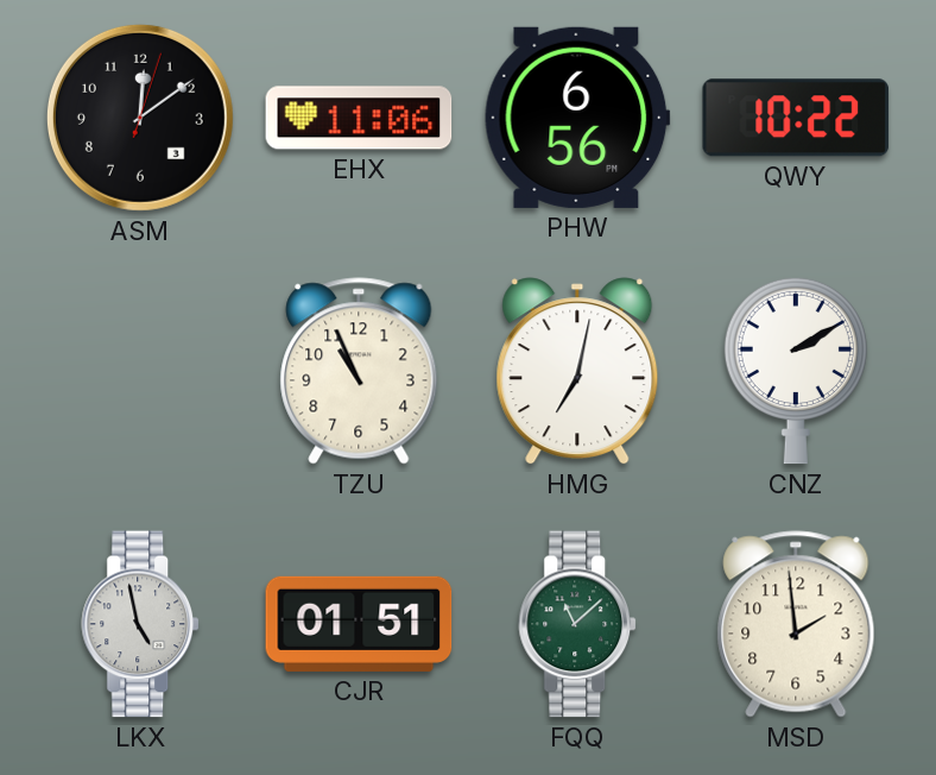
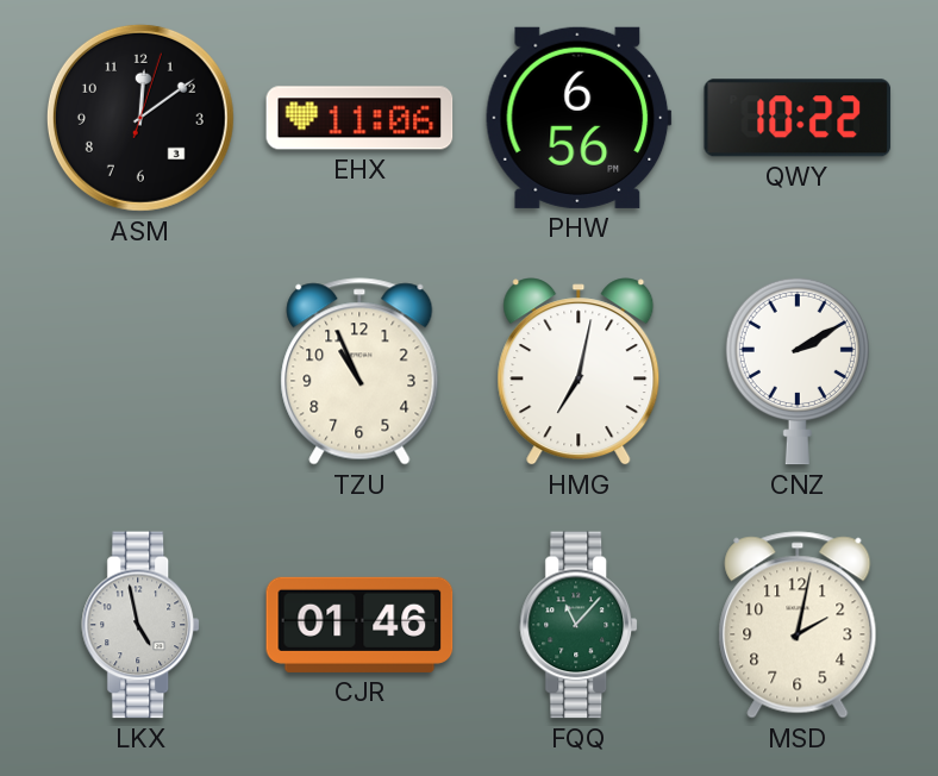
CJR: 01:51 -> 01:46
FQQ: 11:08 -> 11:07
MSD: 1:59 -> 2:02
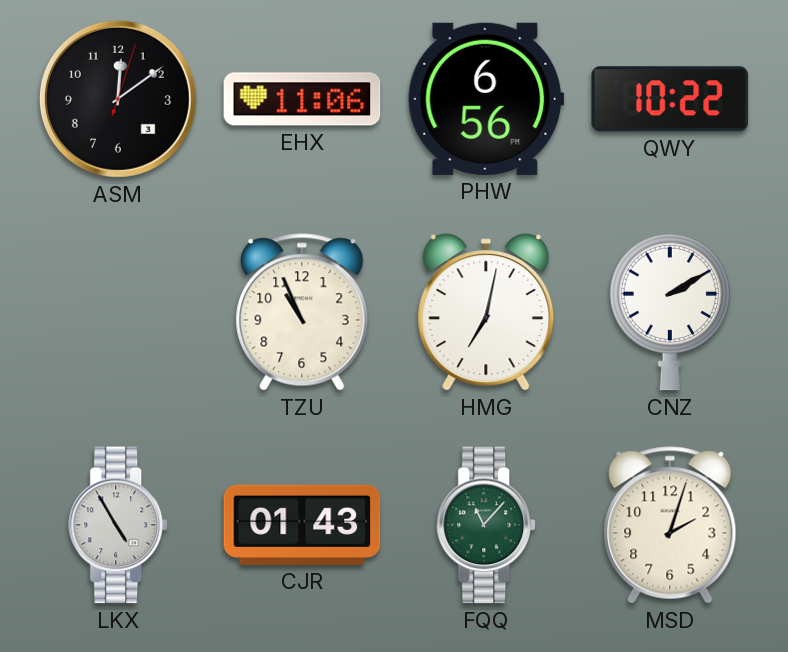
LKX: 4:58 -> 4:55
CJR: 01:46 -> 01:43
MSD: 2:02 -> 2:03
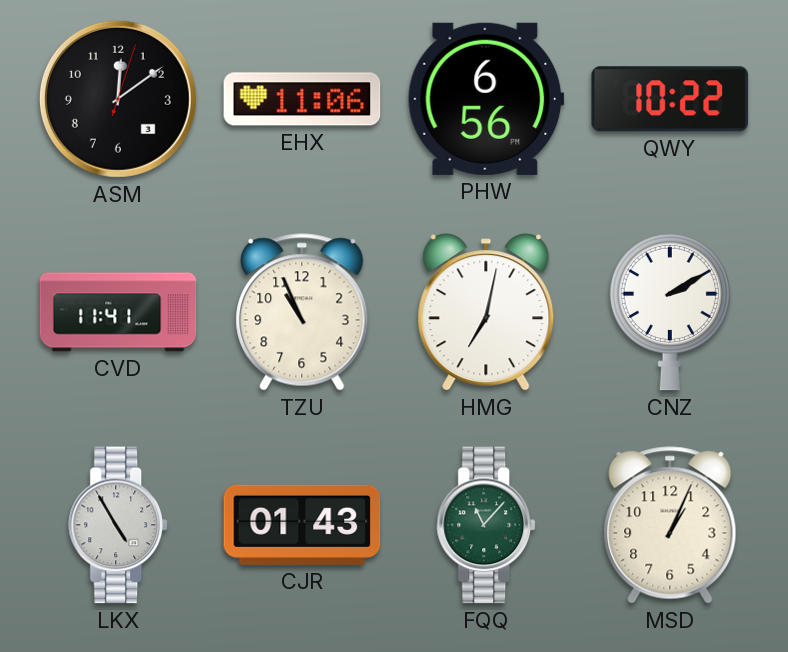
CVD: none -> 11:41
MSD: 2:03 -> 1:04
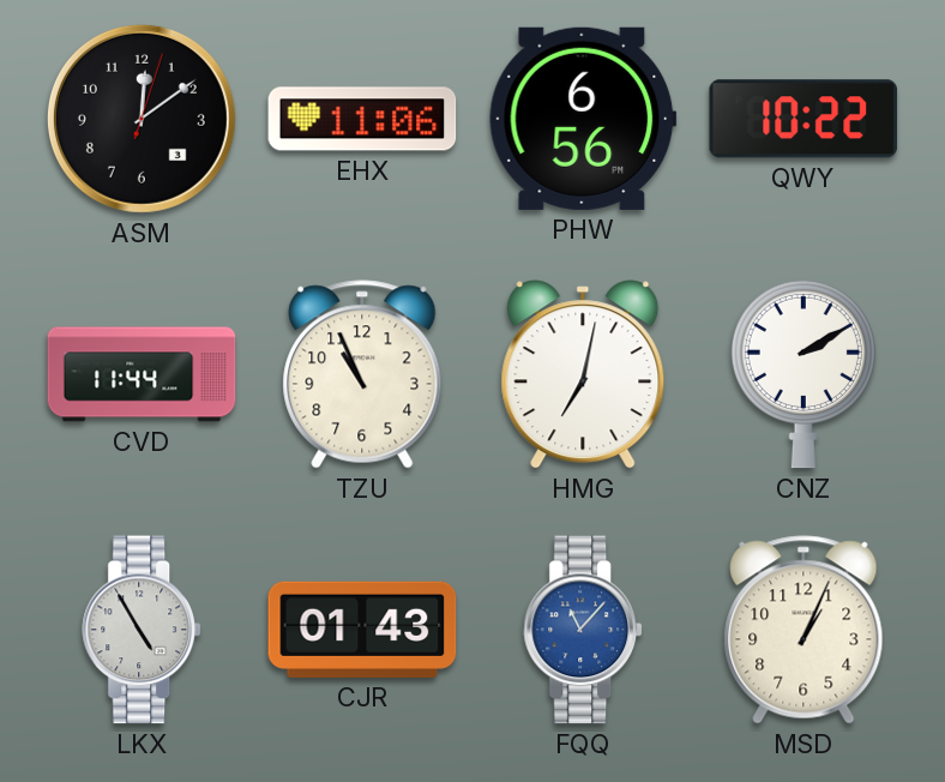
CVD: 11:41 -> 11:44
FQQ dial: green -> blue
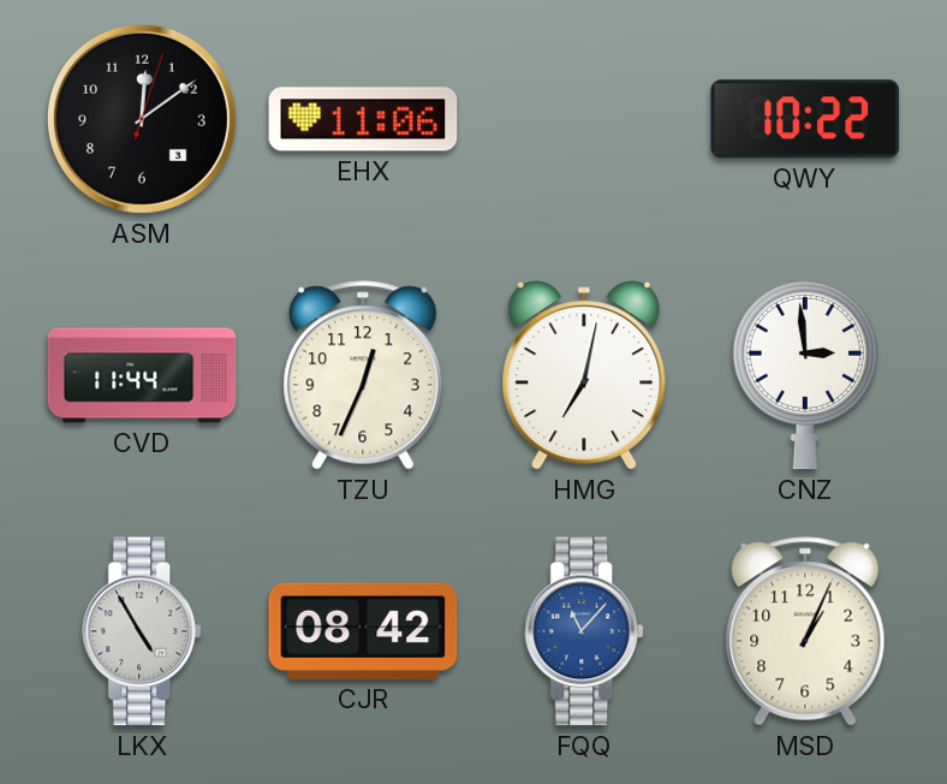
PHW: 6:56 -> none
TZU: 10:56 -> 12:34
CNZ: 2:10 -> 2:59
CJR: 01:43 -> 08:42
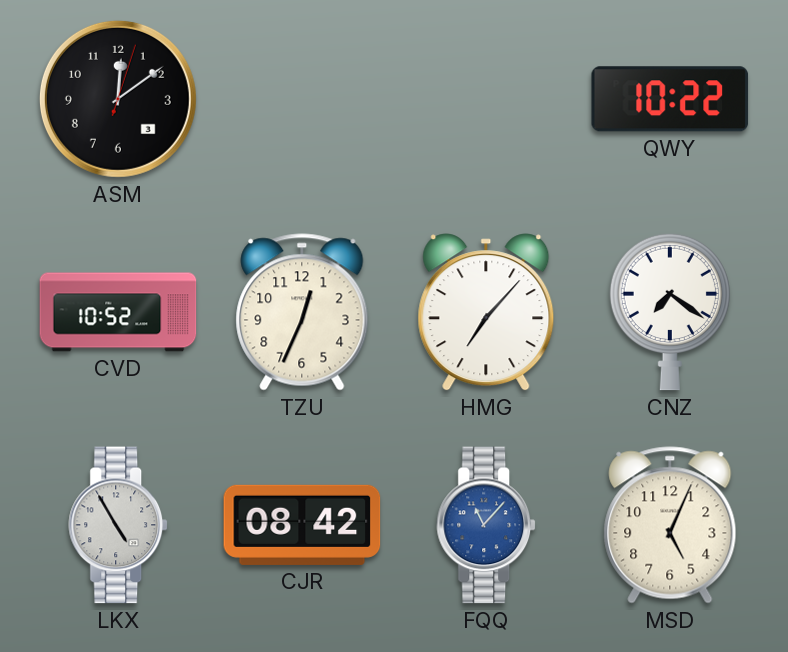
EHX: 11:06 -> none
CVD: 11:44 -> 10:52
HMG: 7:02 -> 7:07
CNZ: 2:59 -> 7:21
MSD: 1:04 -> 5:04
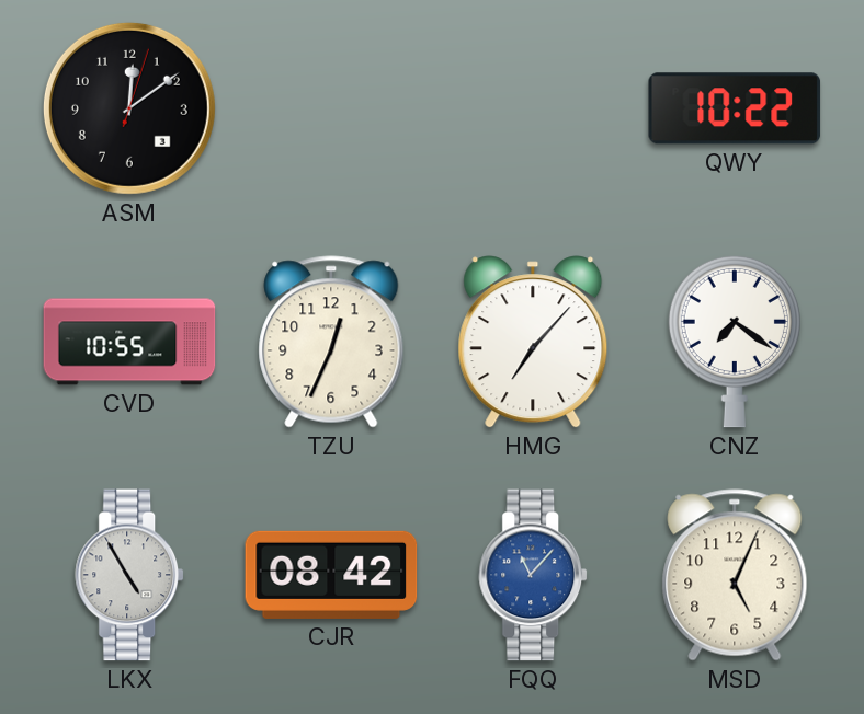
CVD: 10:52 -> 10:55
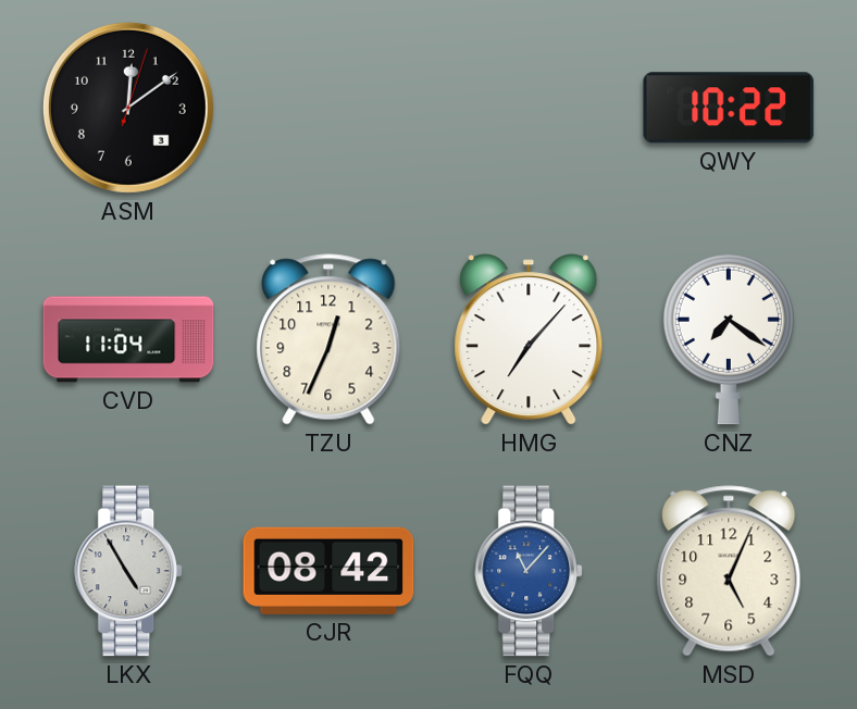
CVD: 10:55 -> 11:04
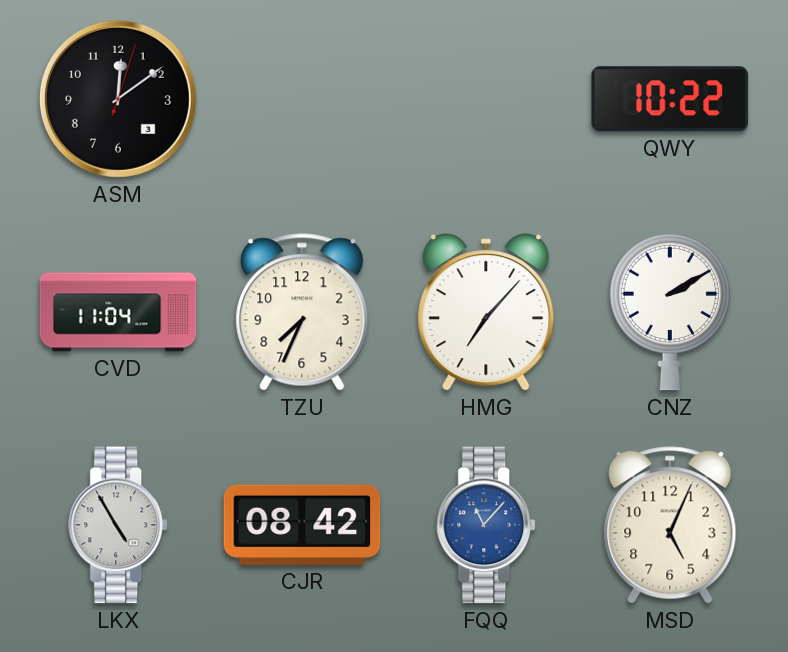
TZU: 12:34 -> 7:34
CNZ: 7:21 -> 2:10
